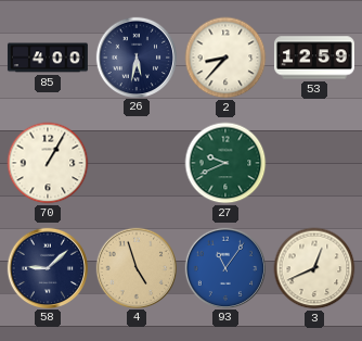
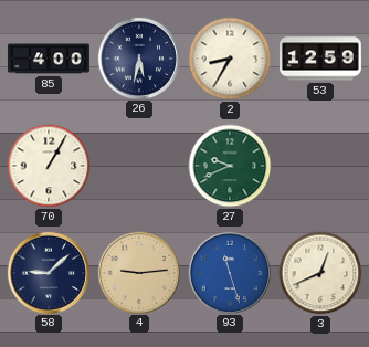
2: 8:37 -> 8:35
4: 4:57 -> 9:14
93: 11:06 -> 11:27
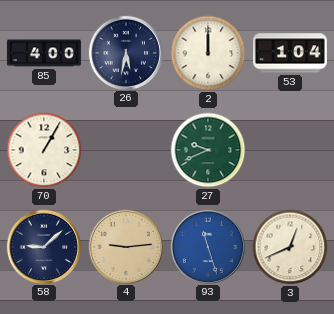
2: 8:35 -> 12:00
53: 12:59 -> 1:04
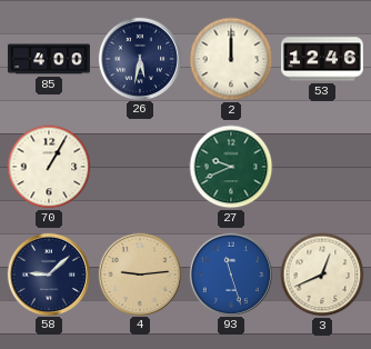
53: 1:04 -> 12:46
